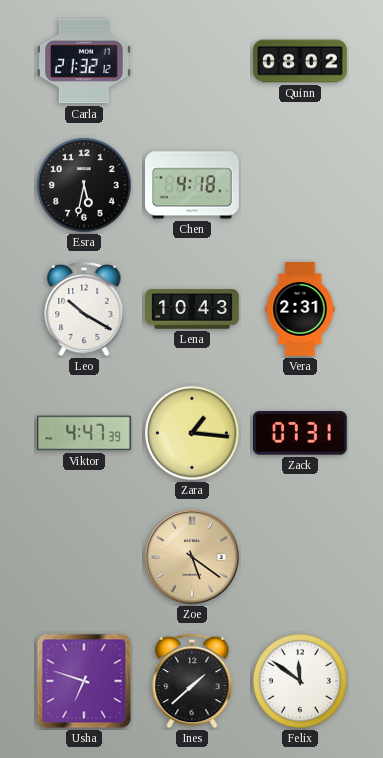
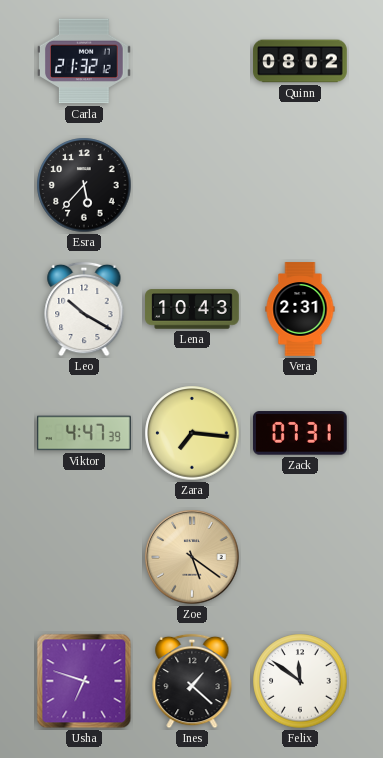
Esra: 5:32 -> 5:37
Chen: 4:18 -> none
Zara: 1:16 -> 7:16
Ines: 1:38 -> 1:22
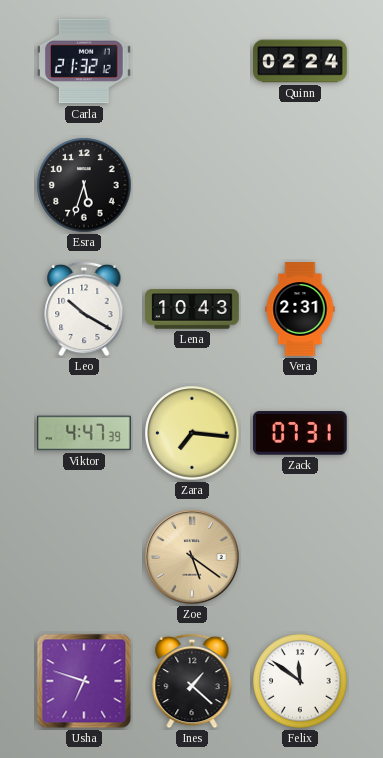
Quinn: 08:02 -> 02:24
Esra: 5:37 -> 5:33
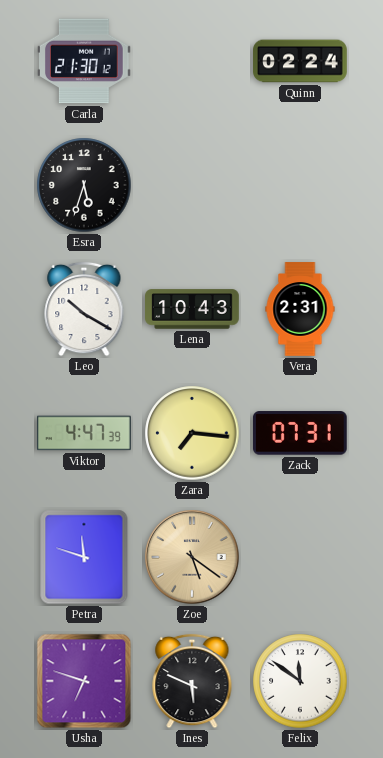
Carla: 21:32 -> 21:30
Petra: none -> 11:48
Ines: 1:22 -> 5:49
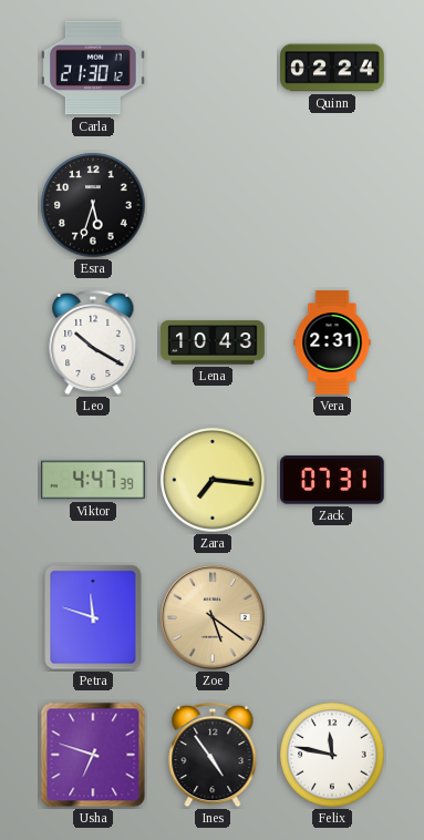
Ines: 5:49 -> 4:54
Felix: 11:51 -> 11:47
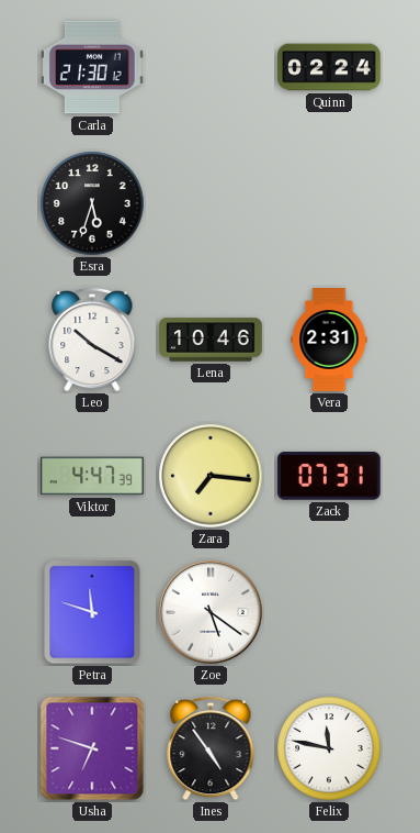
Lena: 10:43 -> 10:46
Zoe dial: champagne -> white
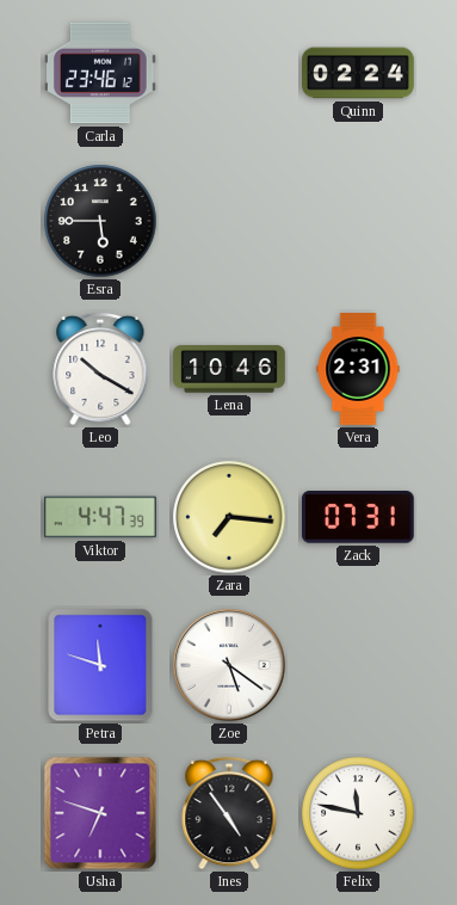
Carla: 21:30 -> 23:46
Esra: 5:33 -> 5:45
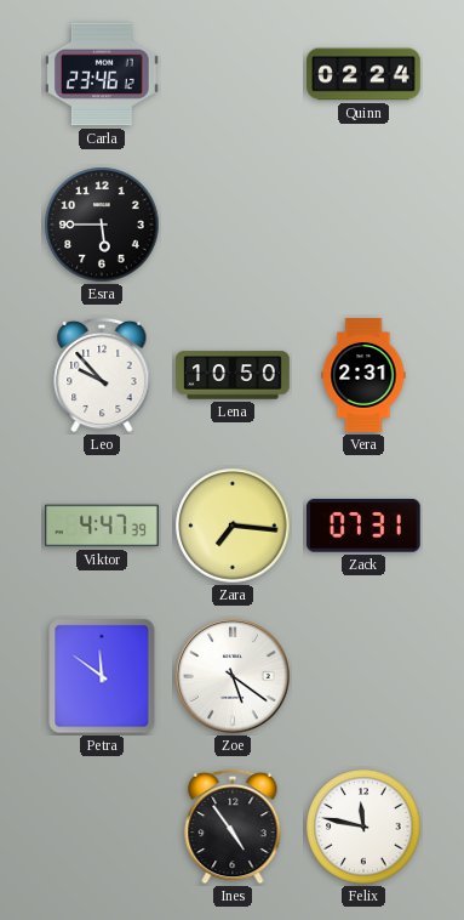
Leo: 10:20 -> 9:53
Lena: 10:46 -> 10:50
Petra: 11:48 -> 11:51
Usha: 6:48 -> none
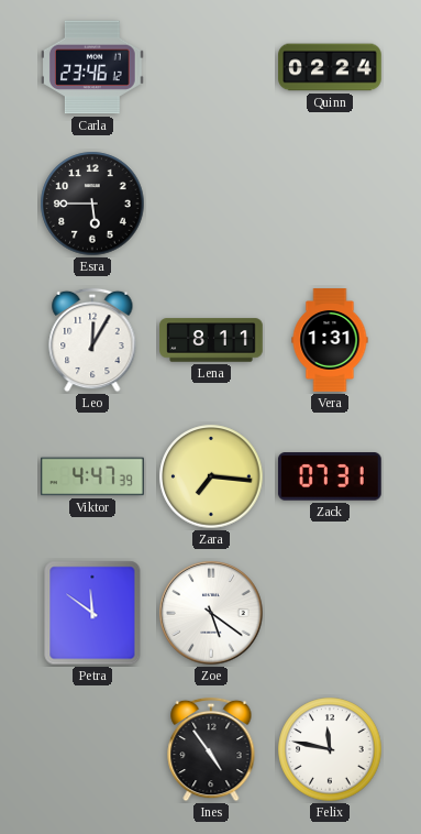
Leo: 9:53 -> 12:05
Lena: 10:50 -> 8:11
Vera: 2:31 -> 1:31
